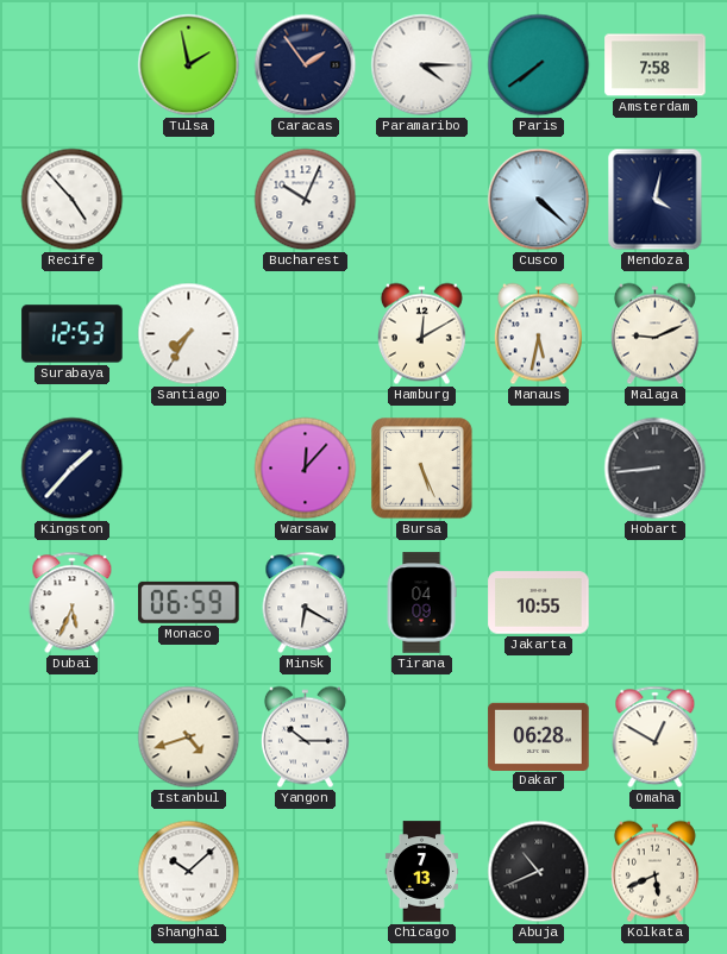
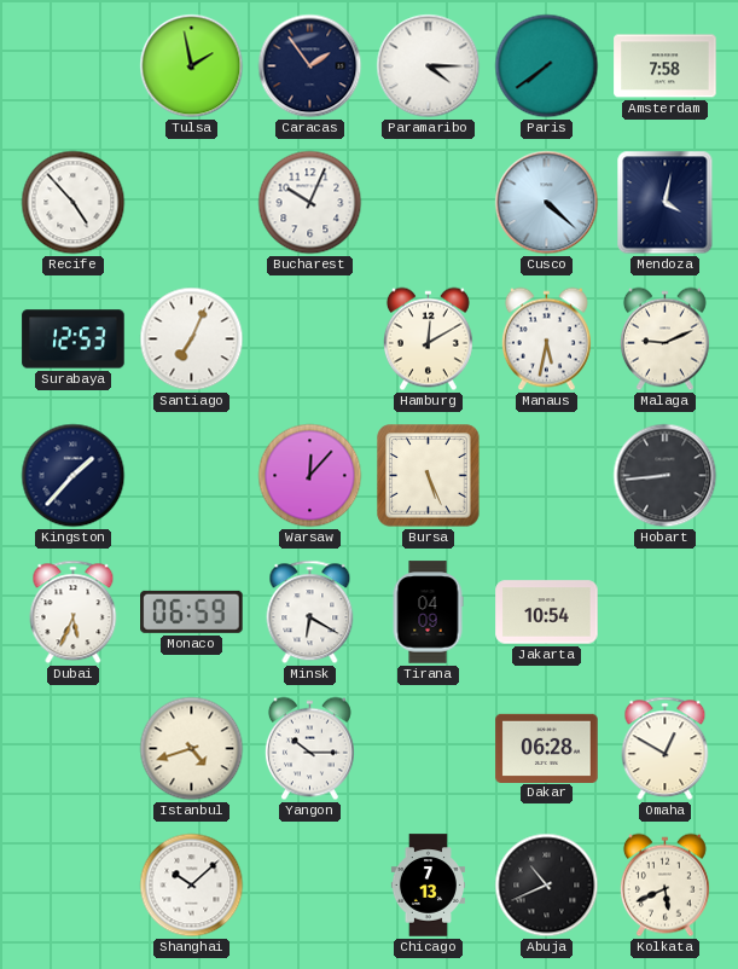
Santiago: 7:35 -> 7:04
Jakarta: 10:55 -> 10:54
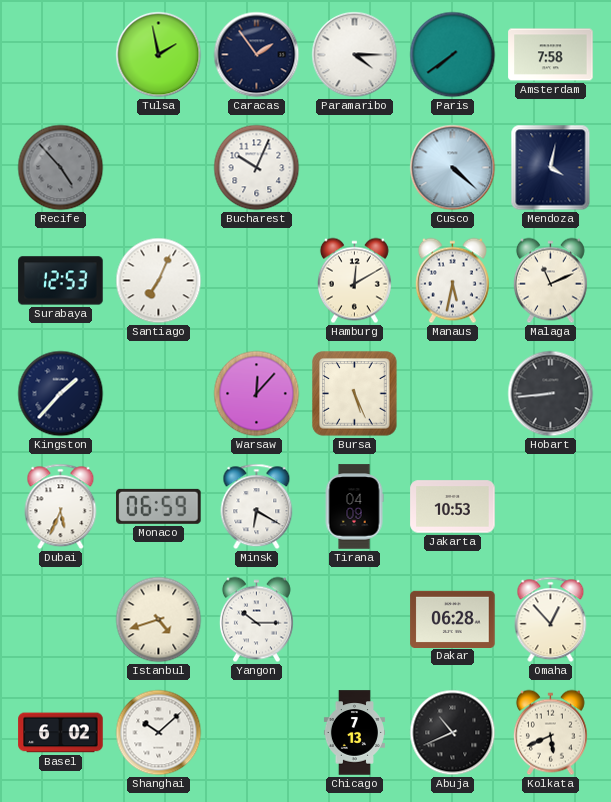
Recife dial: white -> grey
Malaga: 9:11 -> 11:11
Jakarta: 10:54 -> 10:53
Omaha: 12:50 -> 12:53
Basel: none -> 6:02
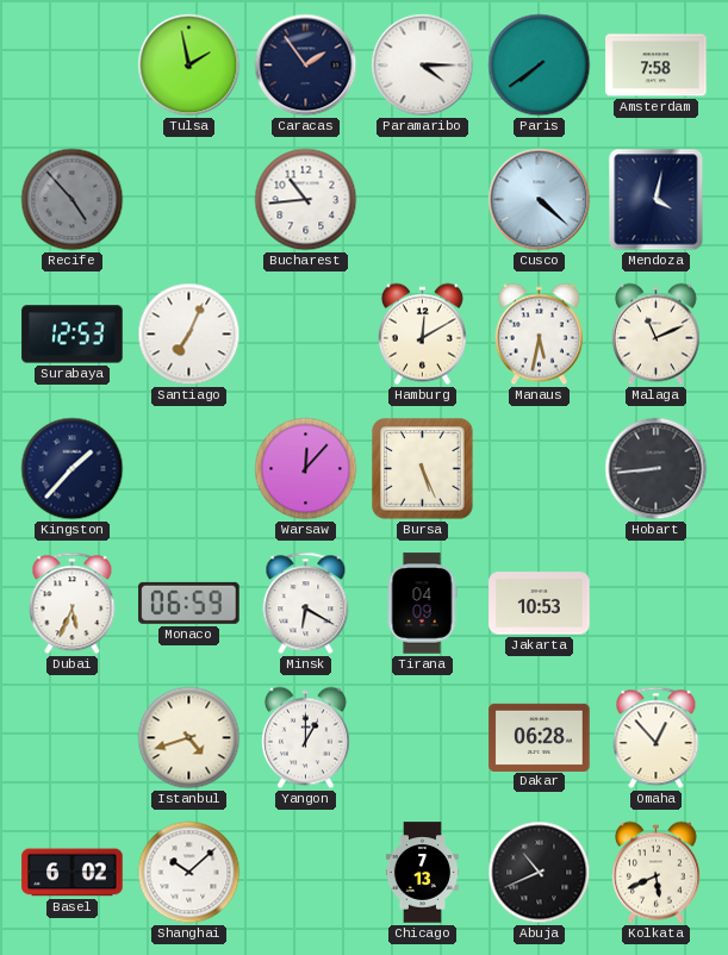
Bucharest: 10:04 -> 10:44
Yangon: 10:15 -> 1:00
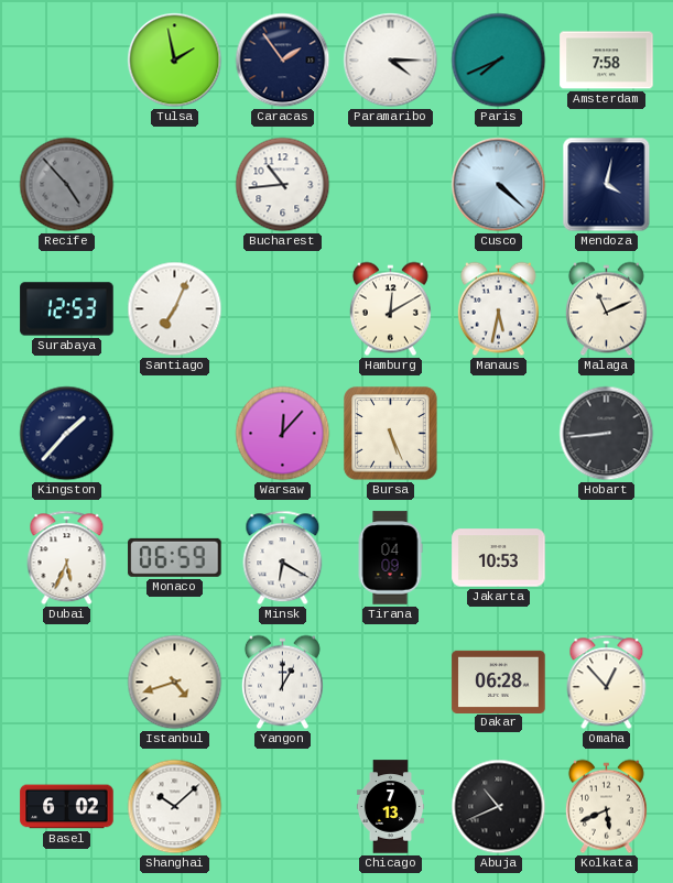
Paris: 7:39 -> 7:41
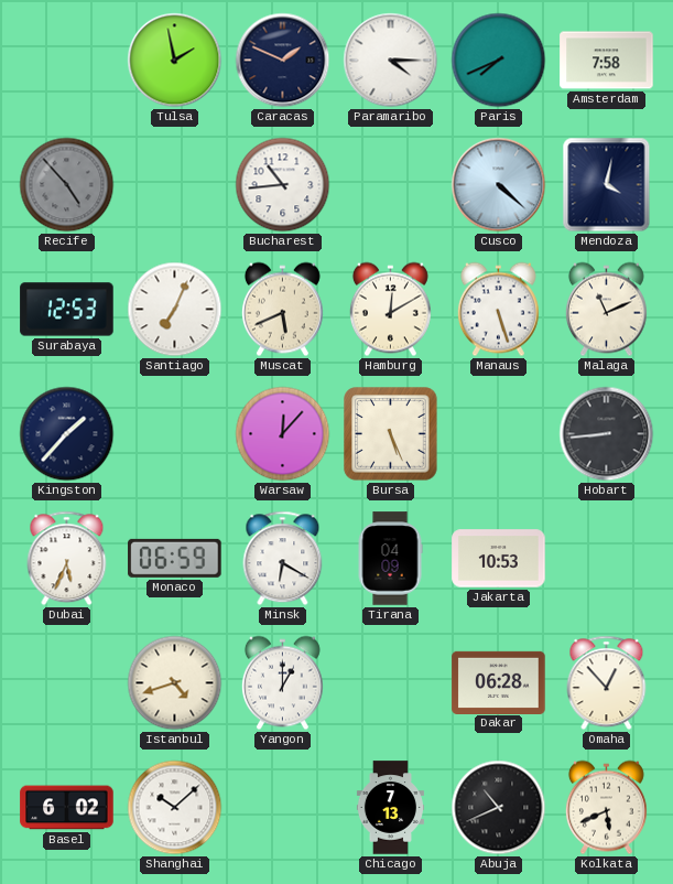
Caracas: 1:54 -> 1:49
Muscat: none -> 5:41
Manaus: 5:32 -> 5:27
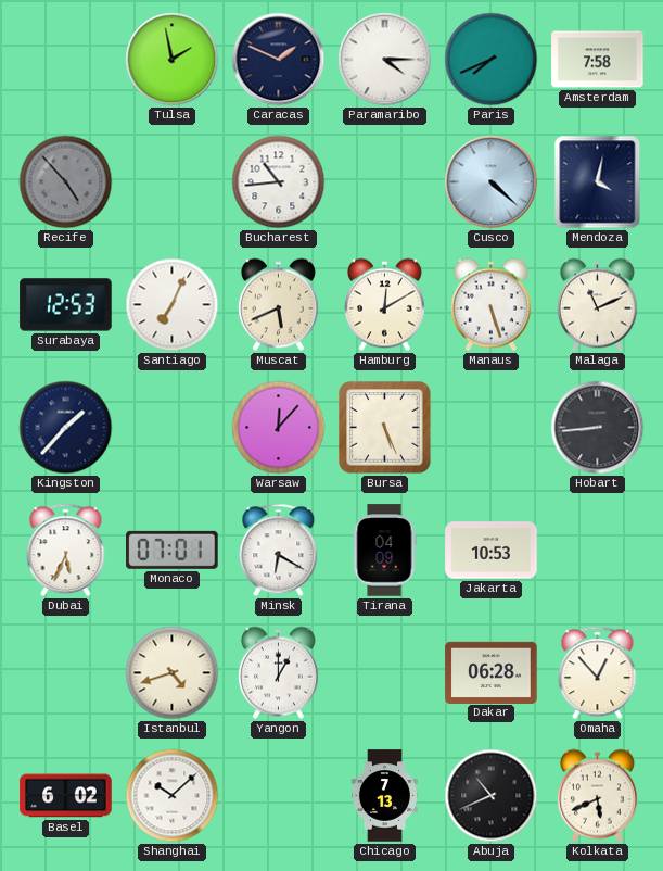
Monaco: 06:59 -> 07:01
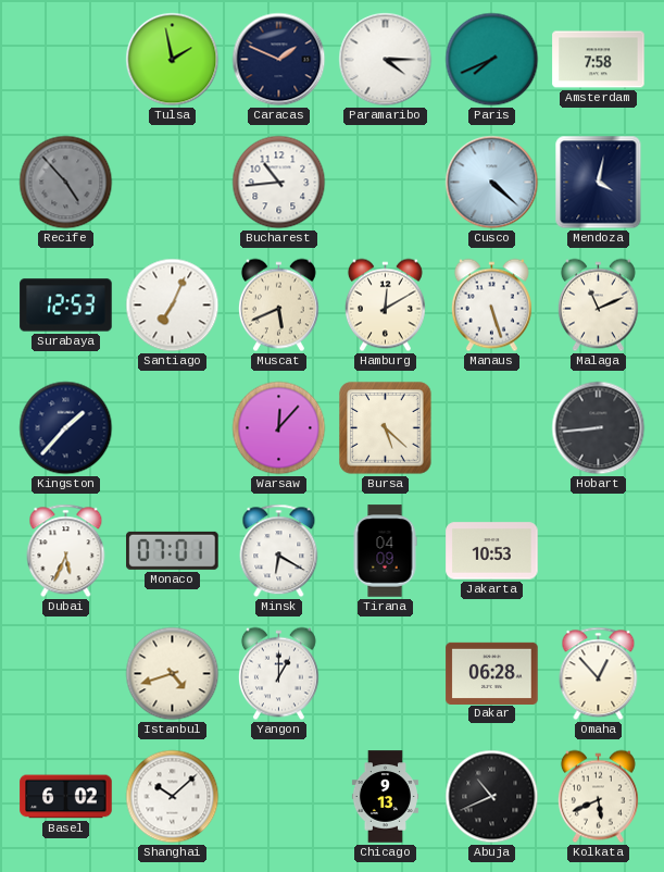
Bursa: 5:26 -> 5:22
Chicago: 7:13 -> 9:13
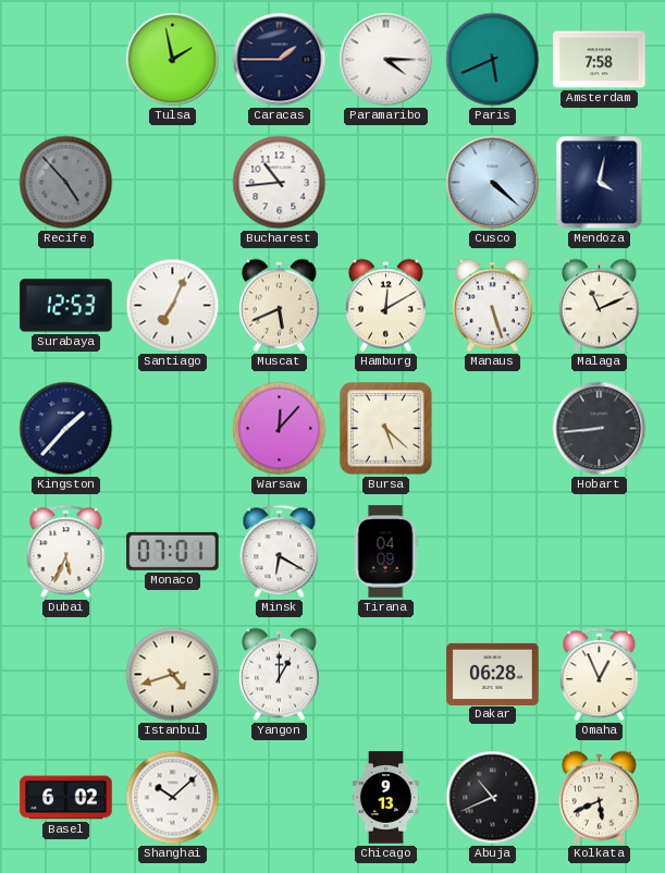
Caracas: 1:49 -> 1:45
Paris: 7:41 -> 5:41
Jakarta: 10:53 -> none
Omaha: 12:53 -> 12:56
